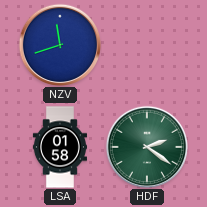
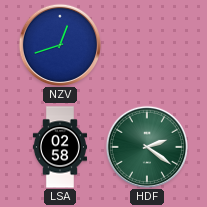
NZV: 11:42 -> 12:42
LSA: 01:58 -> 02:58
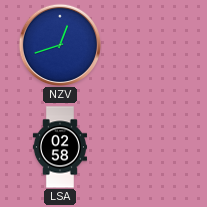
HDF: 2:21 -> none
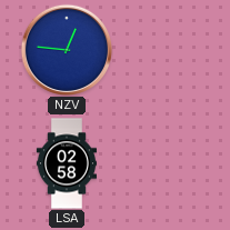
NZV: 12:42 -> 12:46
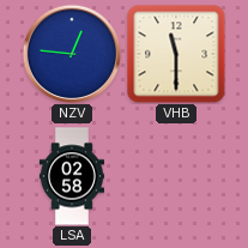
VHB: none -> 11:30
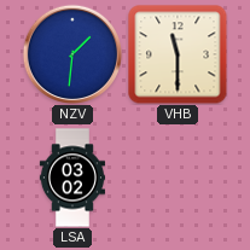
NZV: 12:46 -> 1:31
LSA: 02:58 -> 03:02
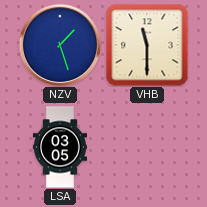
NZV: 1:31 -> 1:27
LSA: 03:02 -> 03:05
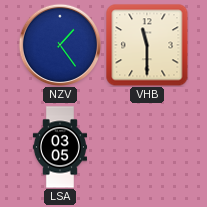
NZV: 1:27 -> 1:24
